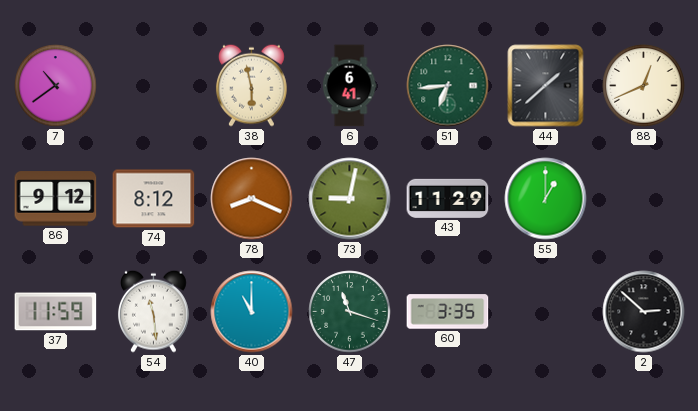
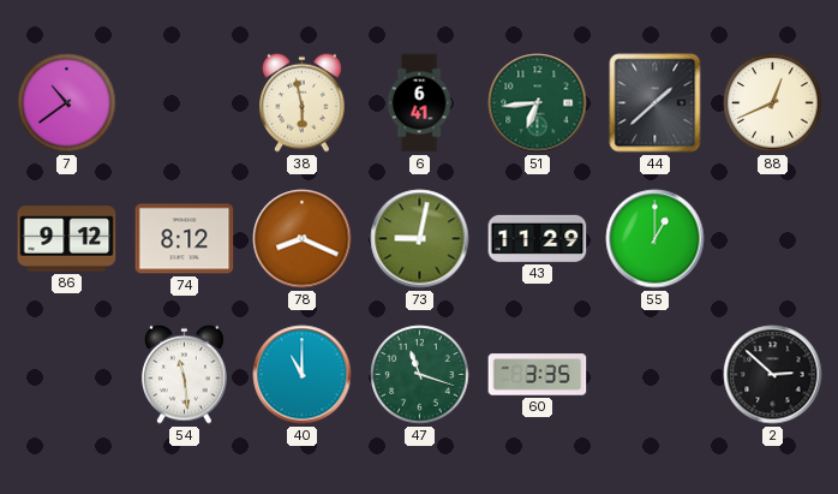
37: 11:59 -> none
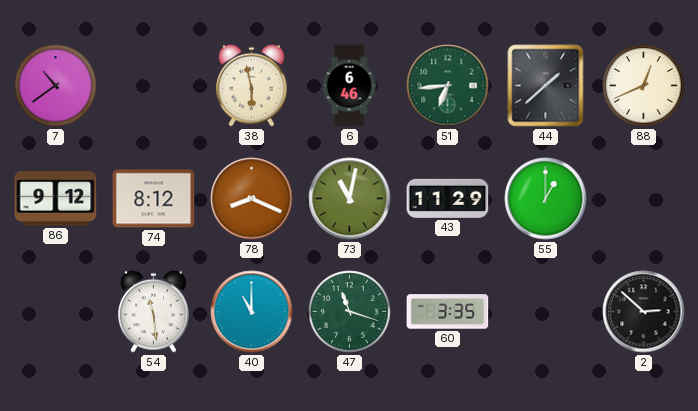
6: 6:41 -> 6:46
73: 9:02 -> 11:02
